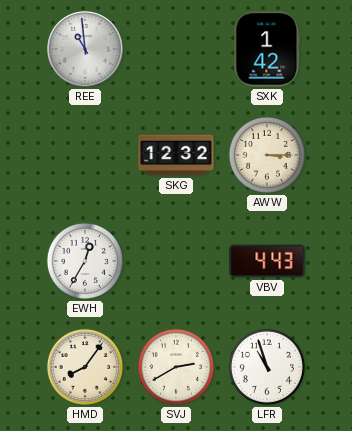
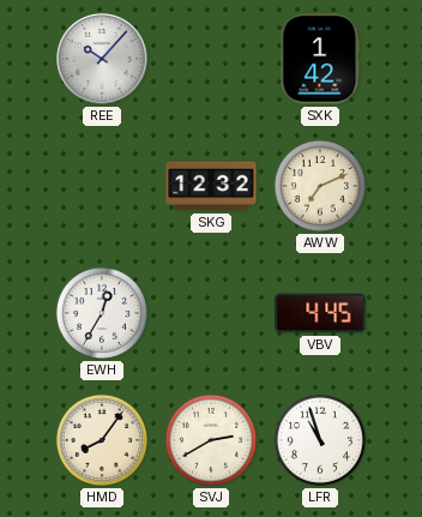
REE: 10:59 -> 10:07
AWW: 3:15 -> 7:11
VBV: 4:43 -> 4:45
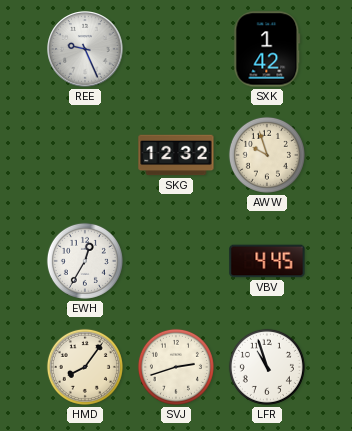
REE: 10:07 -> 9:26
AWW: 7:11 -> 9:57
SVJ: 2:40 -> 2:42
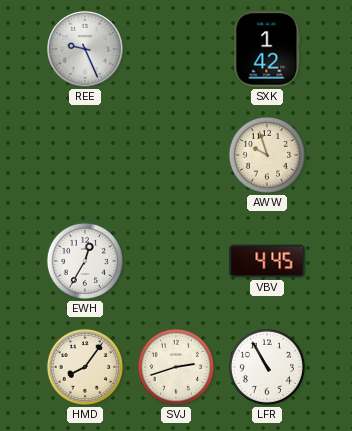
SKG: 12:32 -> none
LFR: 10:57 -> 10:55
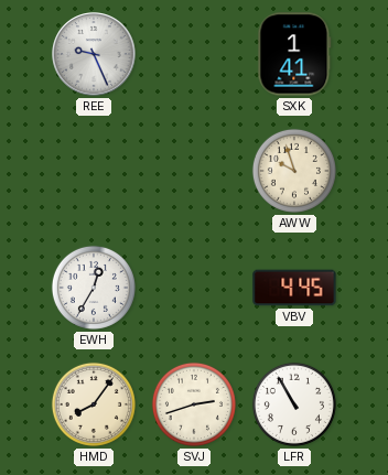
SXK: 1:42 -> 1:41
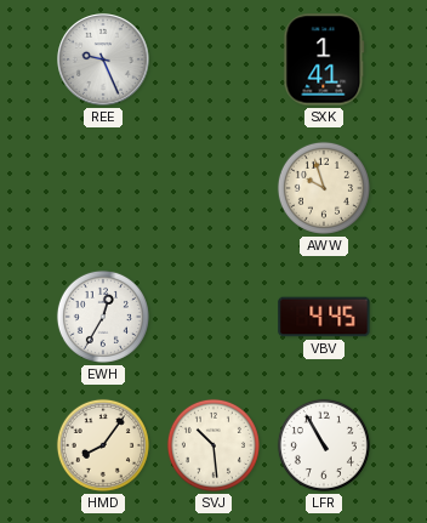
SVJ: 2:42 -> 10:29
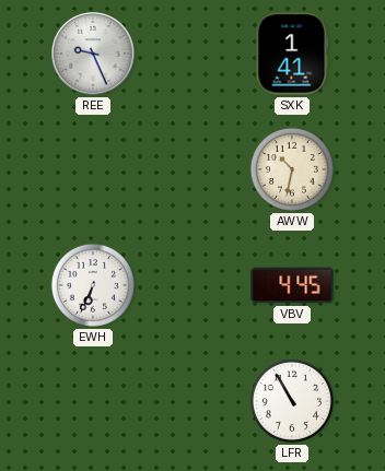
AWW: 9:57 -> 10:32
EWH: 12:35 -> 6:34
HMD: 8:06 -> none
SVJ: 10:29 -> none
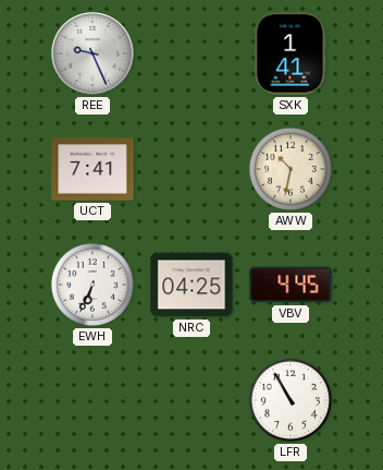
UCT: none -> 7:41
NRC: none -> 04:25
